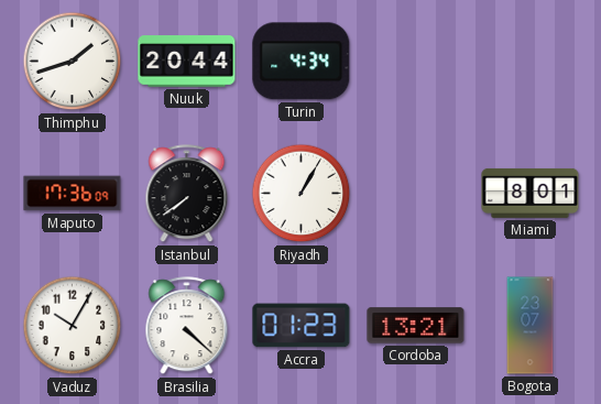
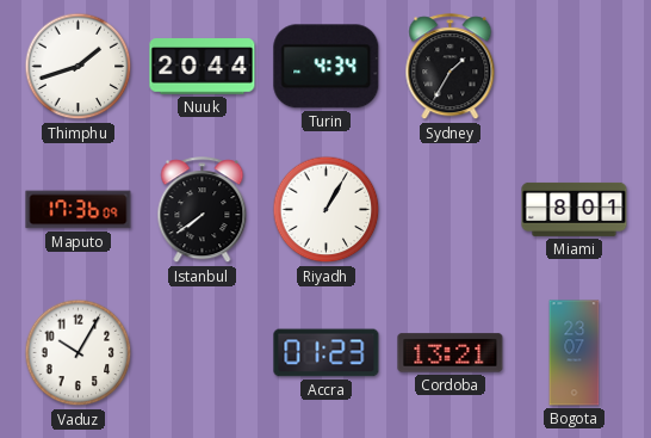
Sydney: none -> 1:35
Brasilia: 4:22 -> none
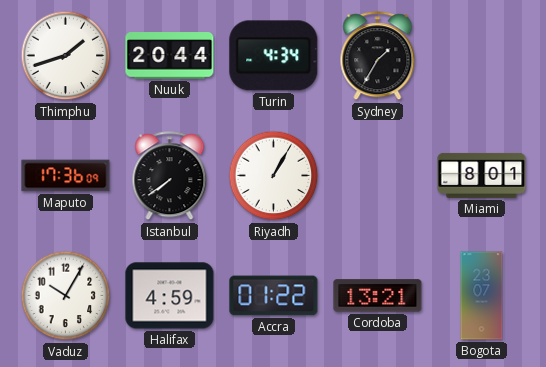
Halifax: none -> 4:59
Accra: 01:23 -> 01:22
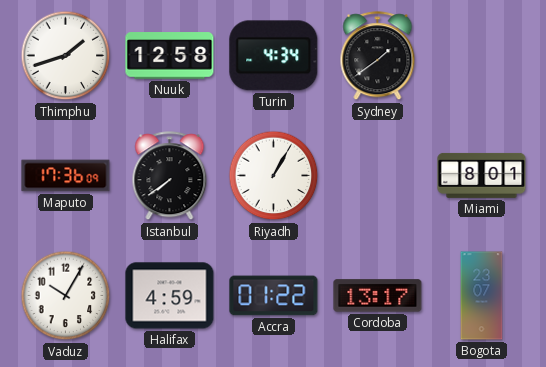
Nuuk: 20:44 -> 12:58
Sydney: 1:35 -> 1:39
Cordoba: 13:21 -> 13:17
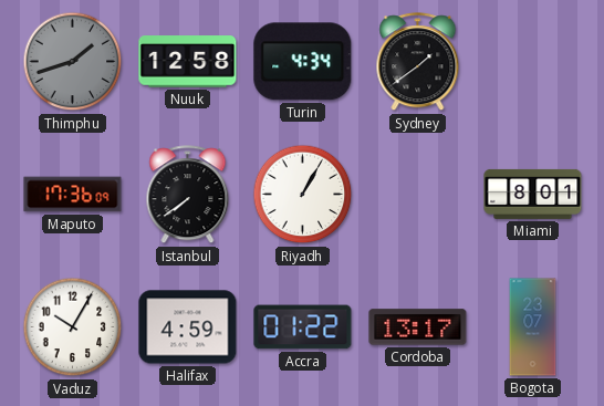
Thimphu dial: white -> grey
